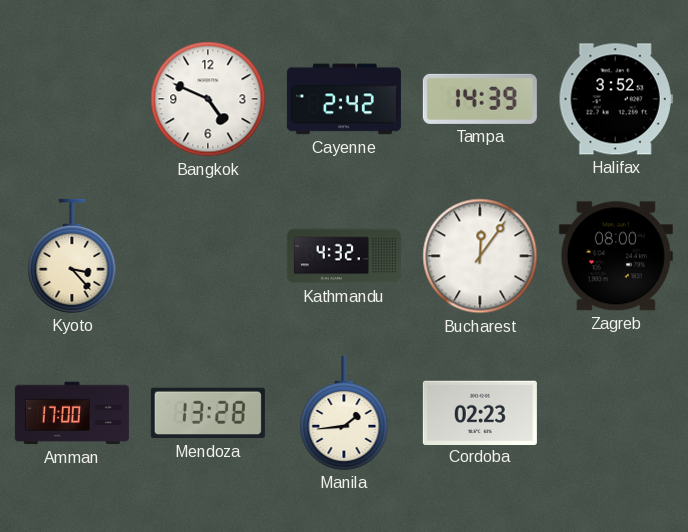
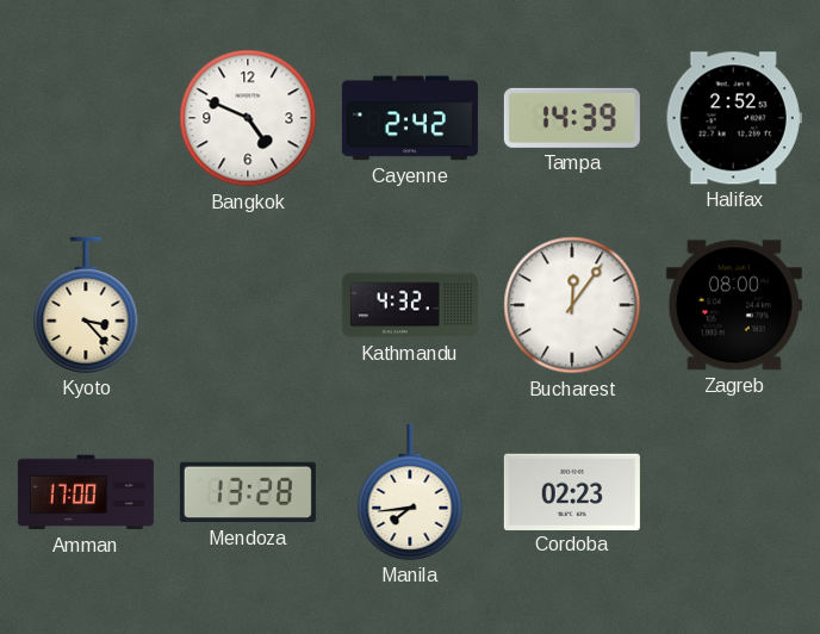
Halifax: 3:52 -> 2:52
Manila: 1:44 -> 7:44
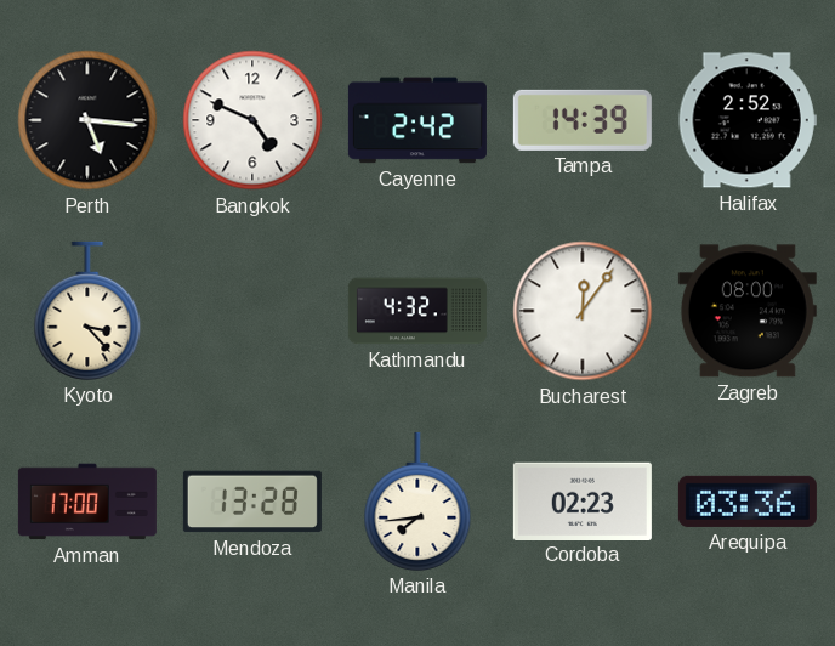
Perth: none -> 5:16
Arequipa: none -> 03:36
